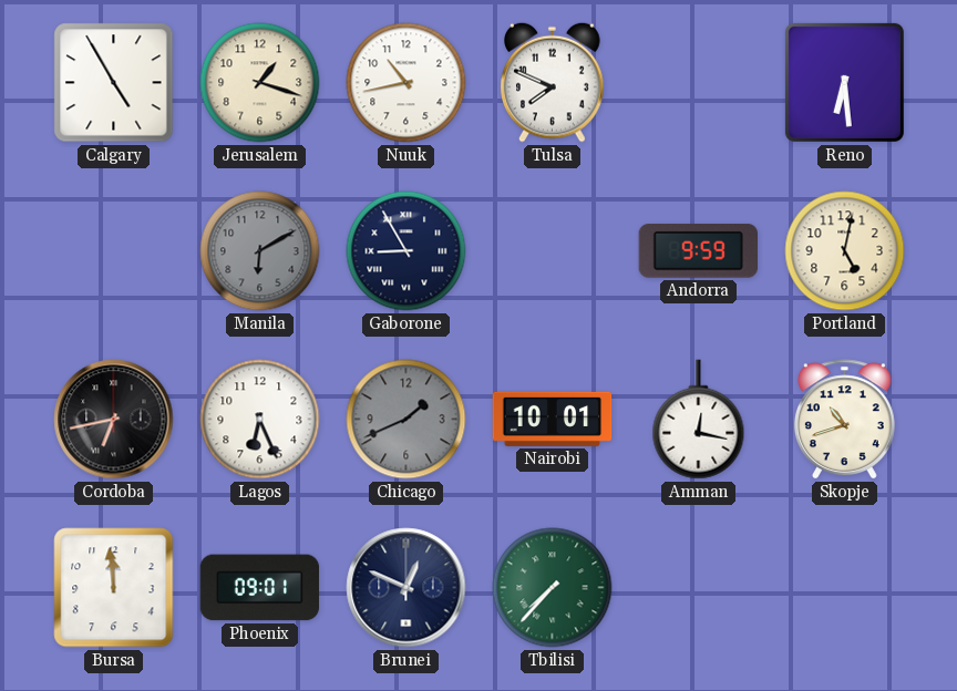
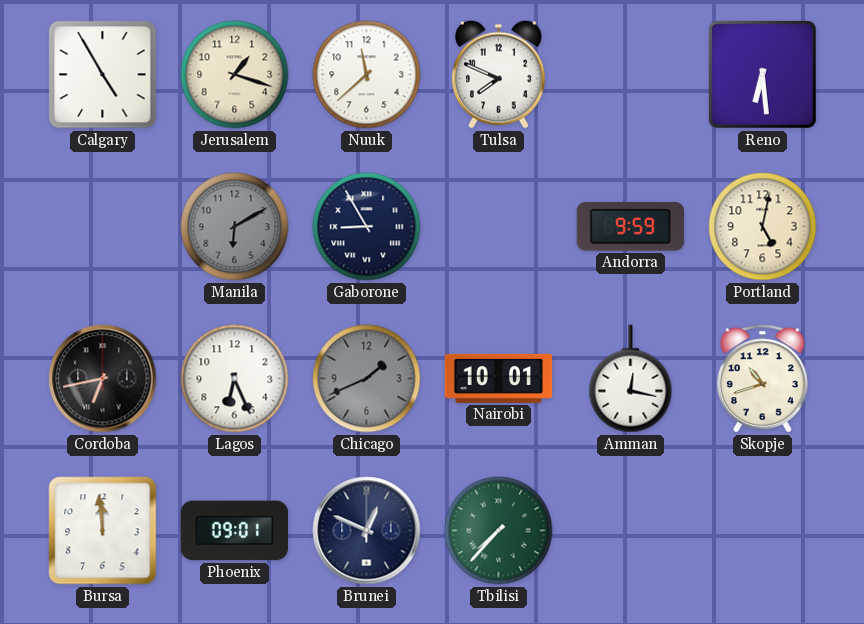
Nuuk: 10:43 -> 11:38
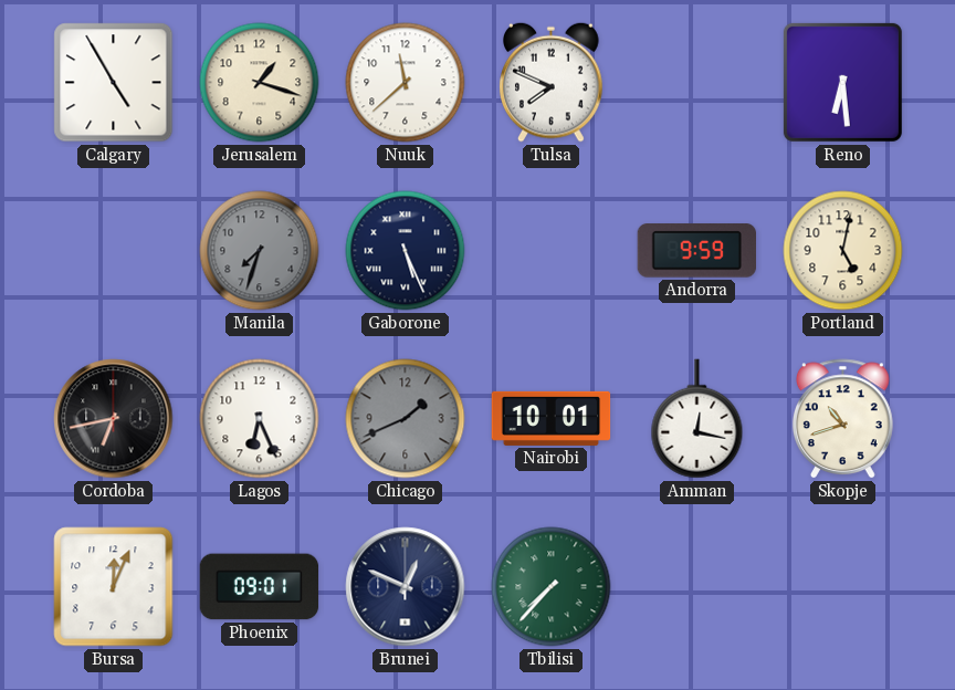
Manila: 6:10 -> 7:33
Gaborone: 8:55 -> 5:26
Bursa: 11:59 -> 12:04
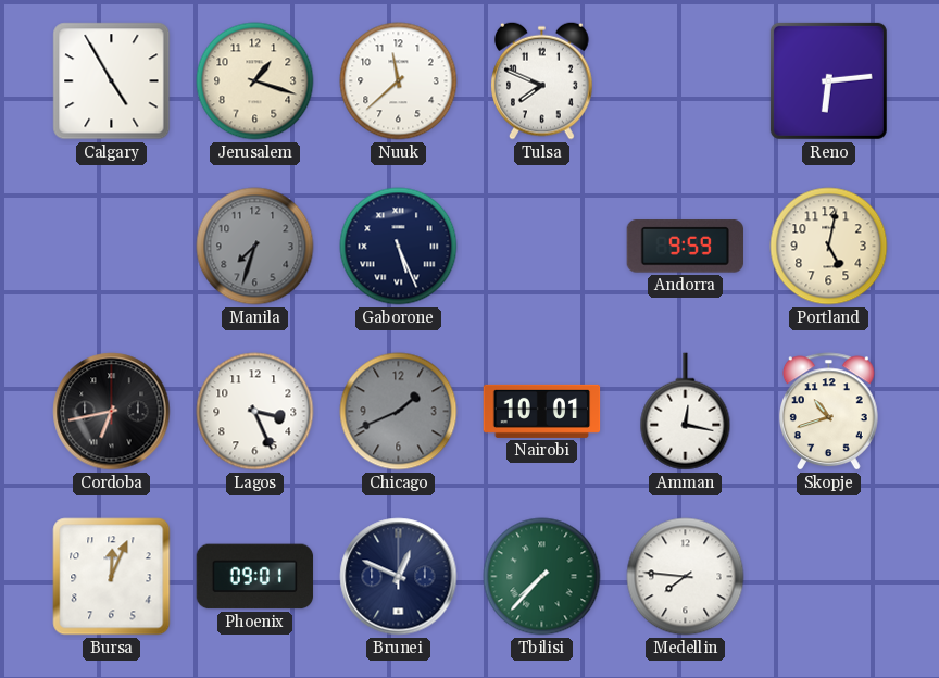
Reno: 6:29 -> 6:14
Lagos: 6:26 -> 3:26
Medellin: none -> 7:46
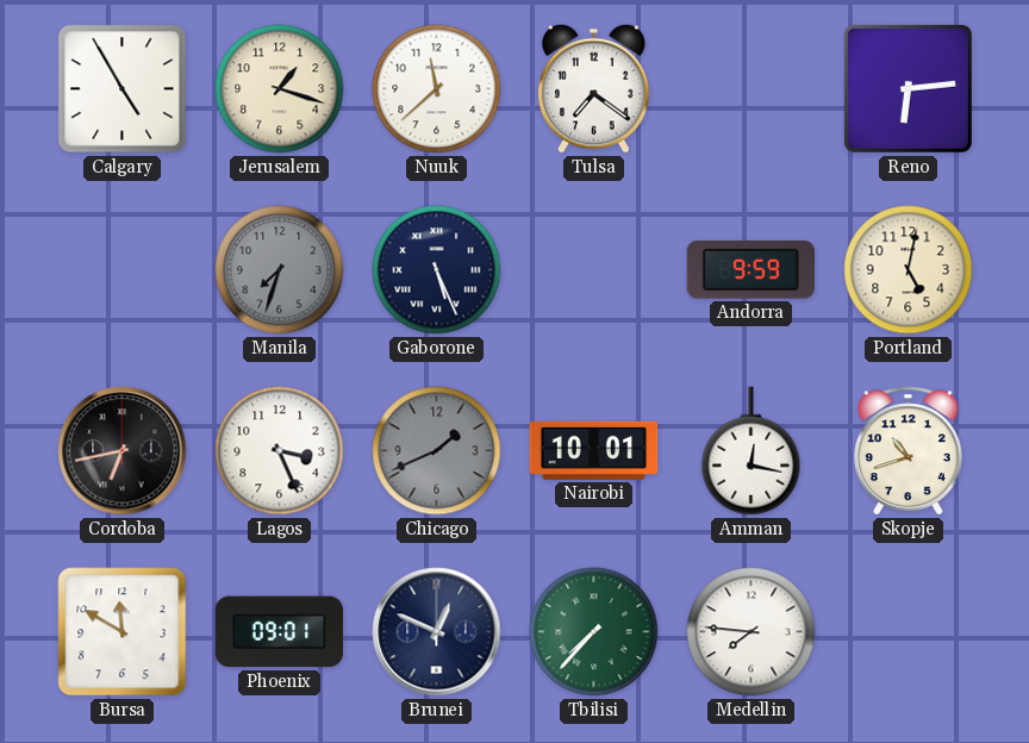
Tulsa: 7:49 -> 7:21
Bursa: 12:04 -> 11:50
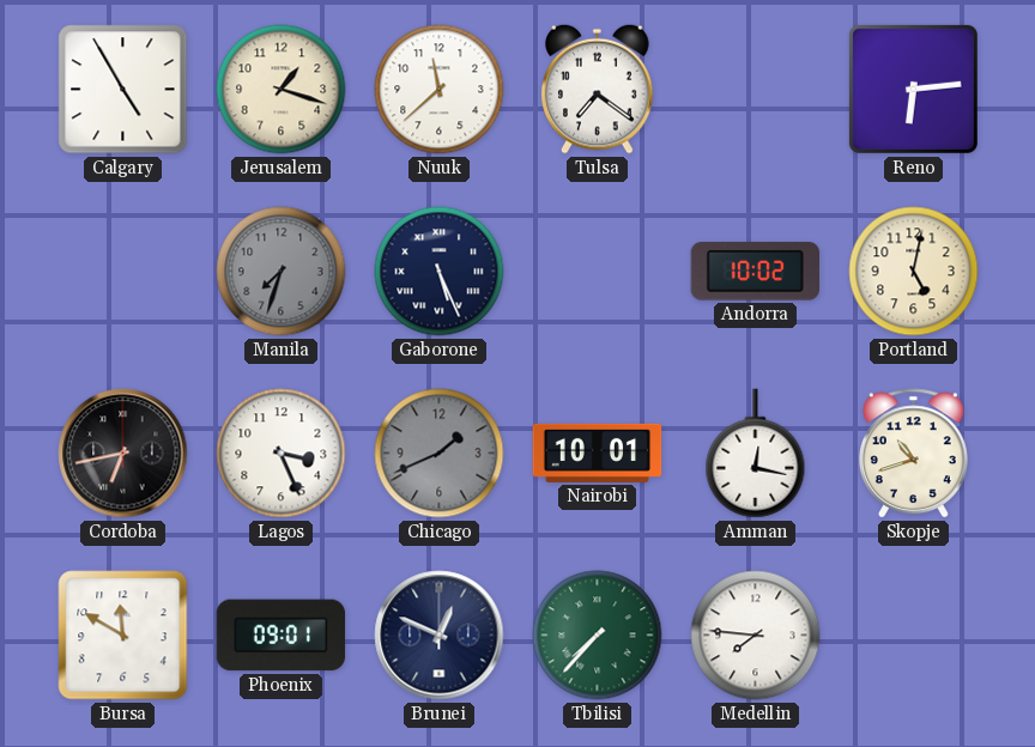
Andorra: 9:59 -> 10:02
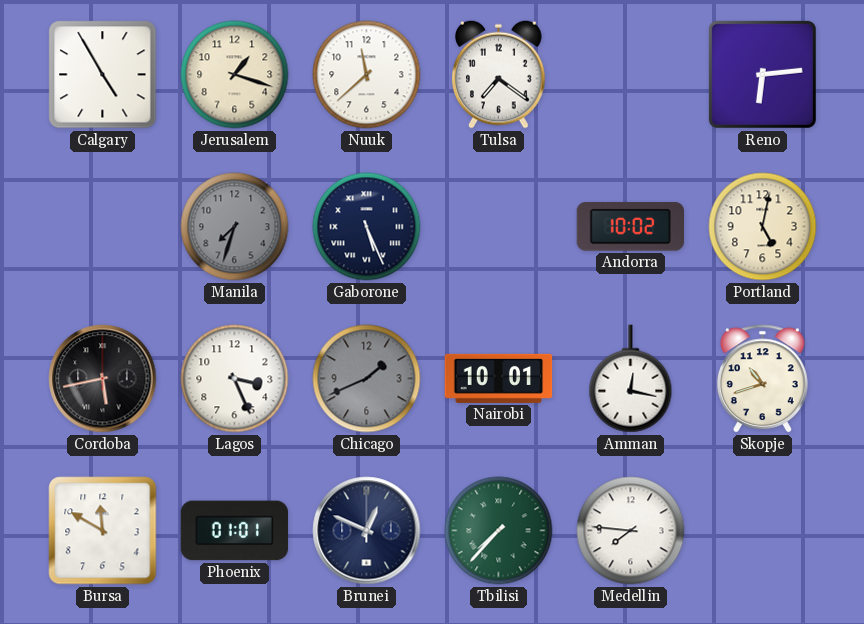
Cordoba: 6:43 -> 5:43
Phoenix: 09:01 -> 01:01
